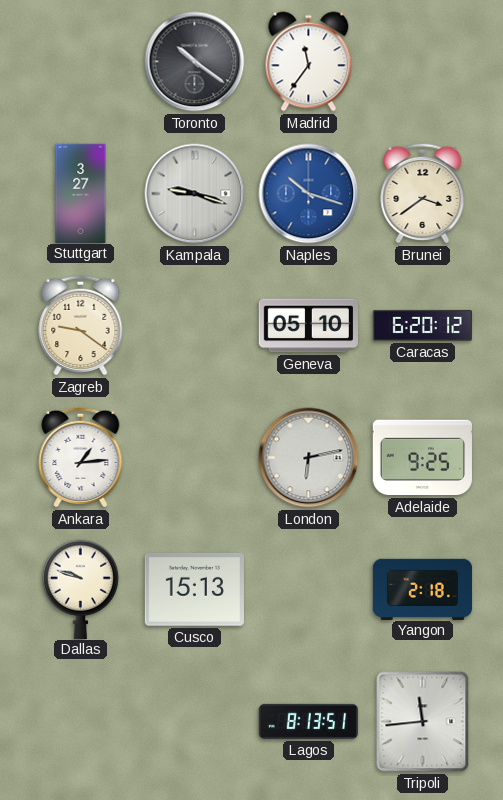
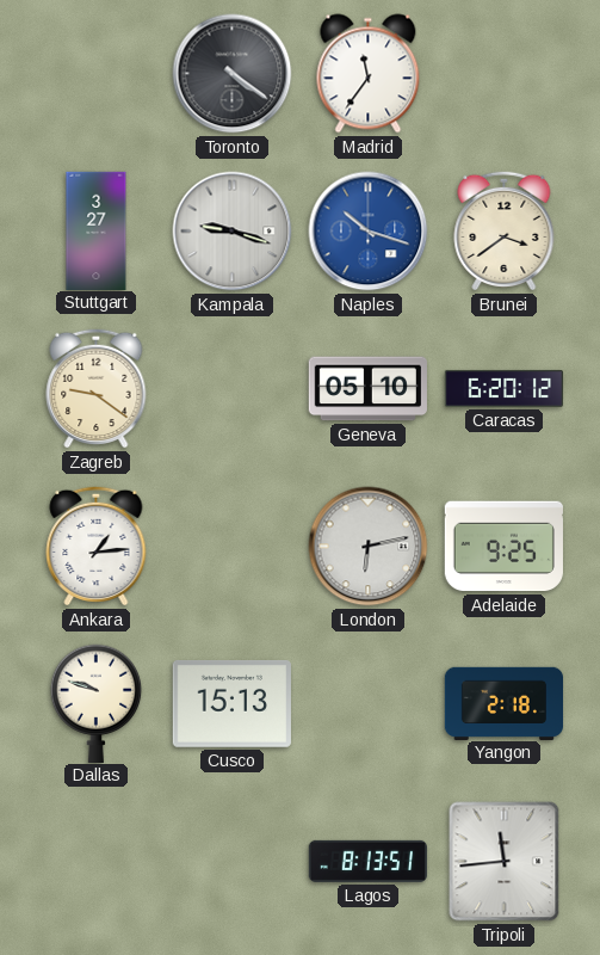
Toronto: 10:21 -> 4:21
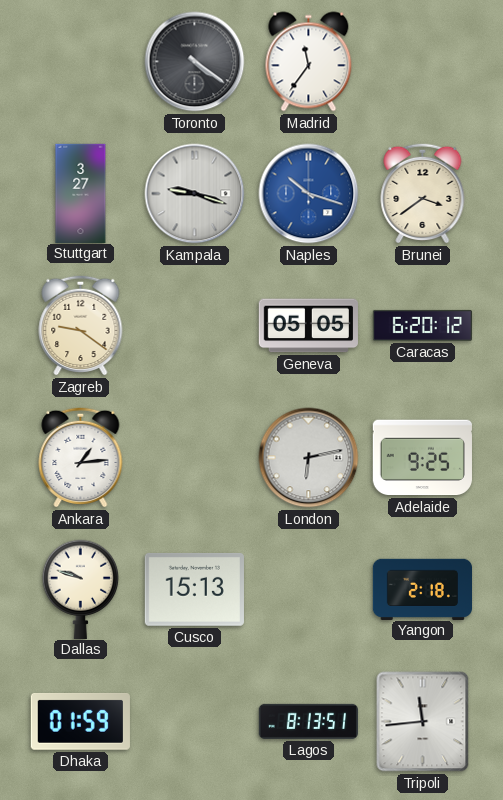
Geneva: 05:10 -> 05:05
Dhaka: none -> 01:59
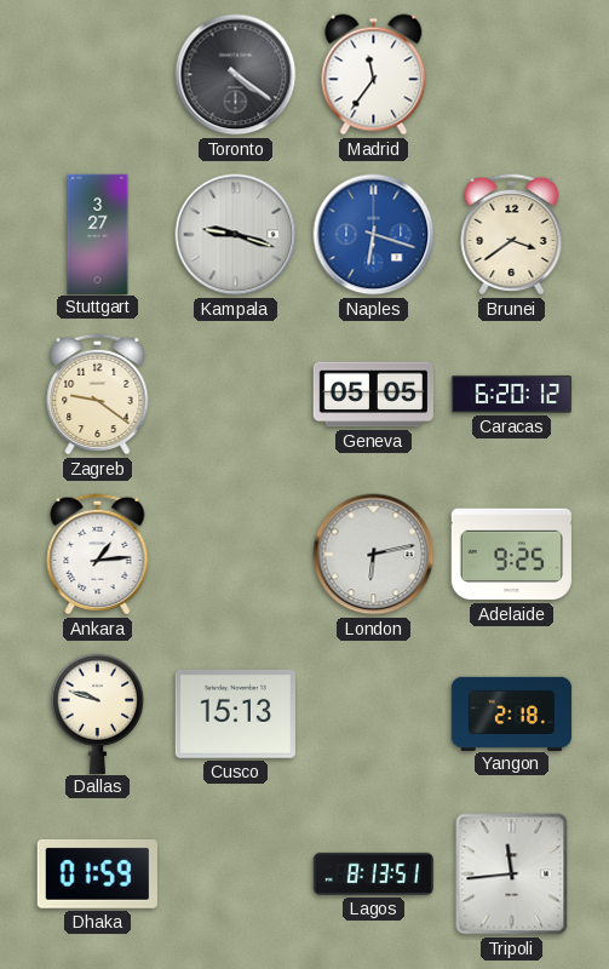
Naples: 10:18 -> 6:18
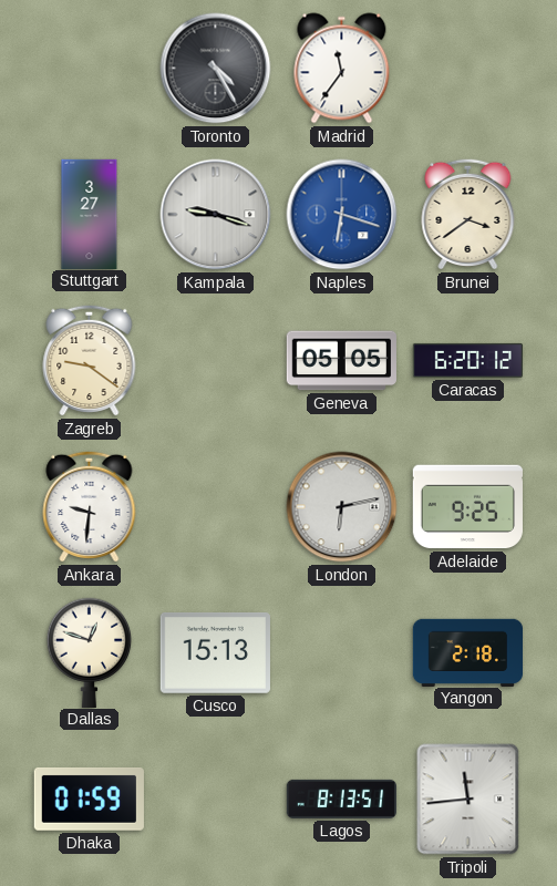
Toronto: 4:21 -> 4:25
Ankara: 1:14 -> 9:31
Dallas: 9:48 -> 12:48
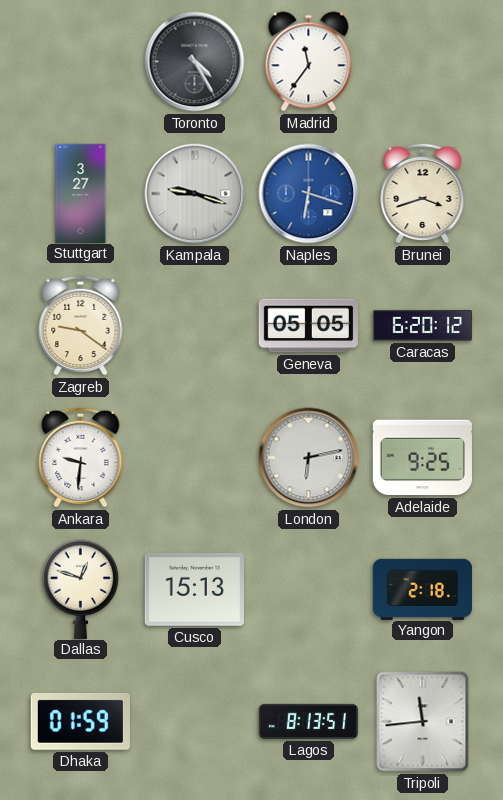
Brunei: 3:39 -> 3:42
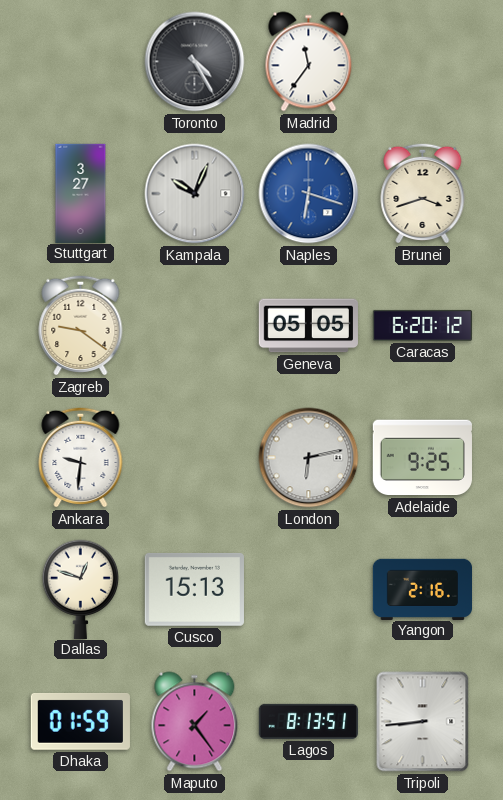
Kampala: 9:18 -> 10:04
Yangon: 2:18 -> 2:16
Maputo: none -> 1:24
Tripoli: 11:44 -> 8:44
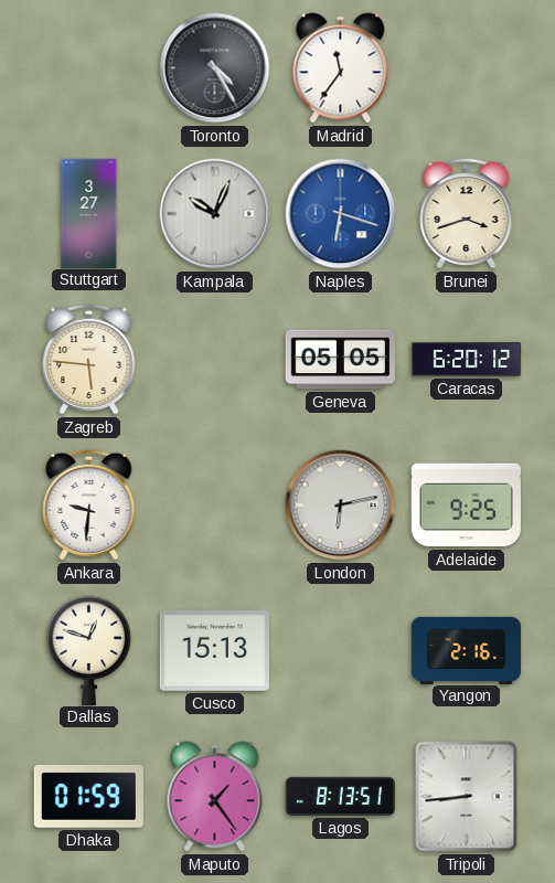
Zagreb: 9:21 -> 5:46
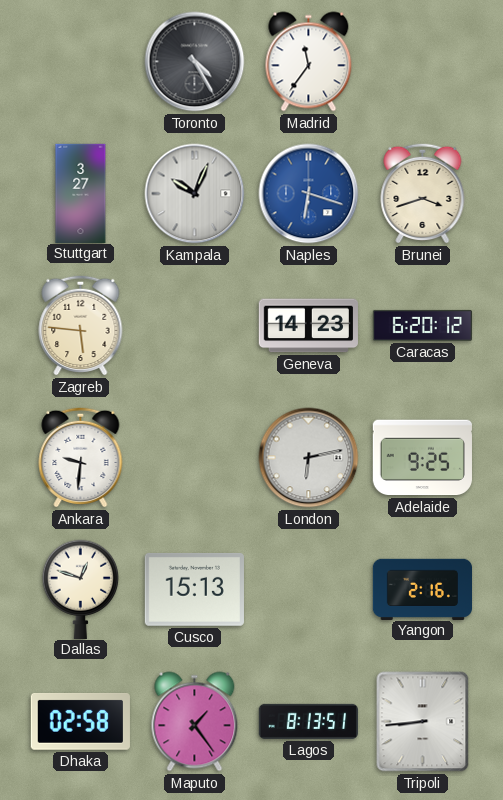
Geneva: 05:05 -> 14:23
Dhaka: 01:59 -> 02:58
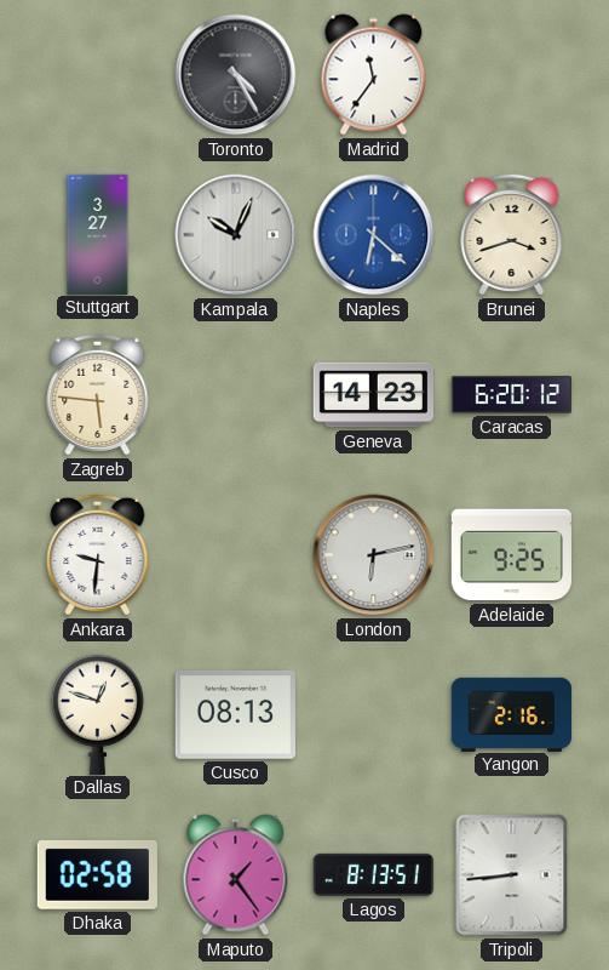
Naples: 6:18 -> 6:22
Cusco: 15:13 -> 08:13
